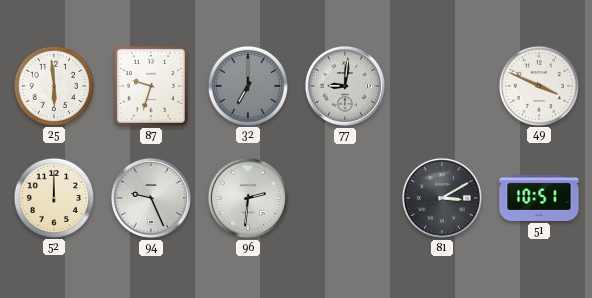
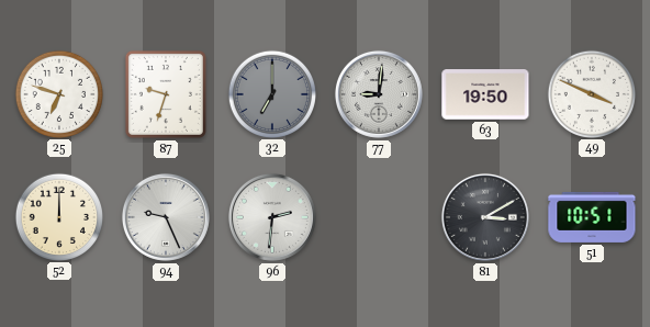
25: 5:59 -> 6:48
63: none -> 19:50
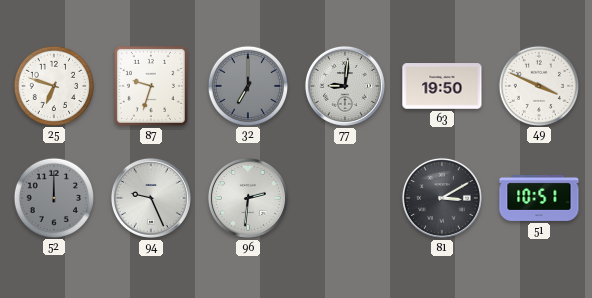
52 dial: cream -> grey
